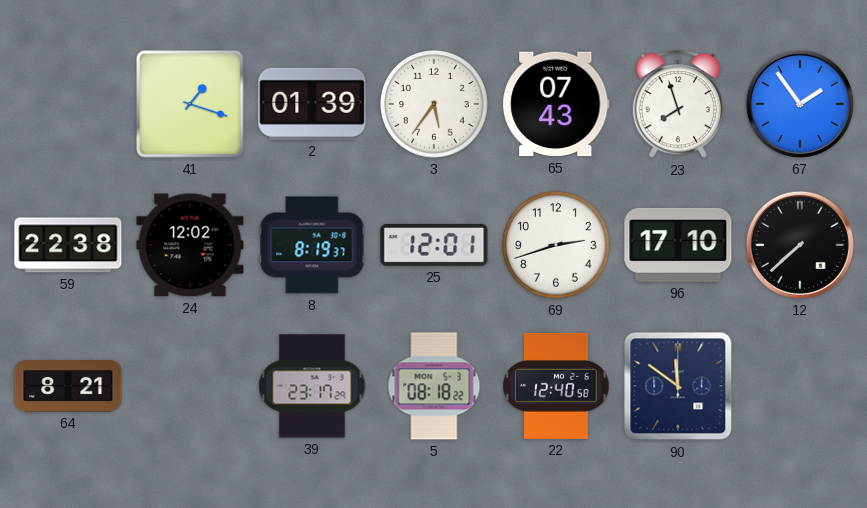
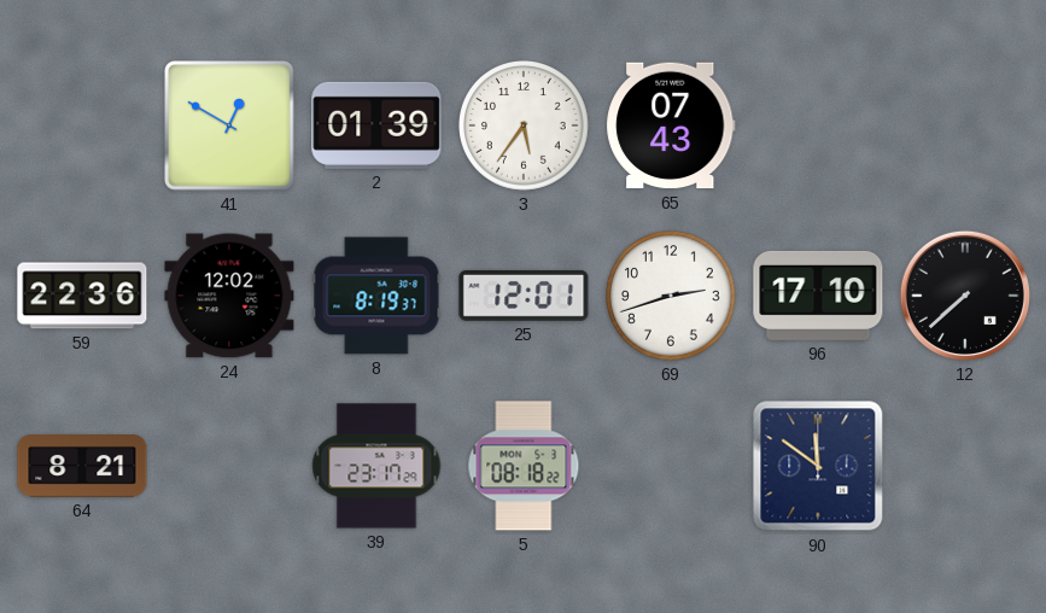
41: 1:18 -> 12:50
23: 7:57 -> none
67: 1:54 -> none
59: 22:38 -> 22:36
22: 12:40 -> none
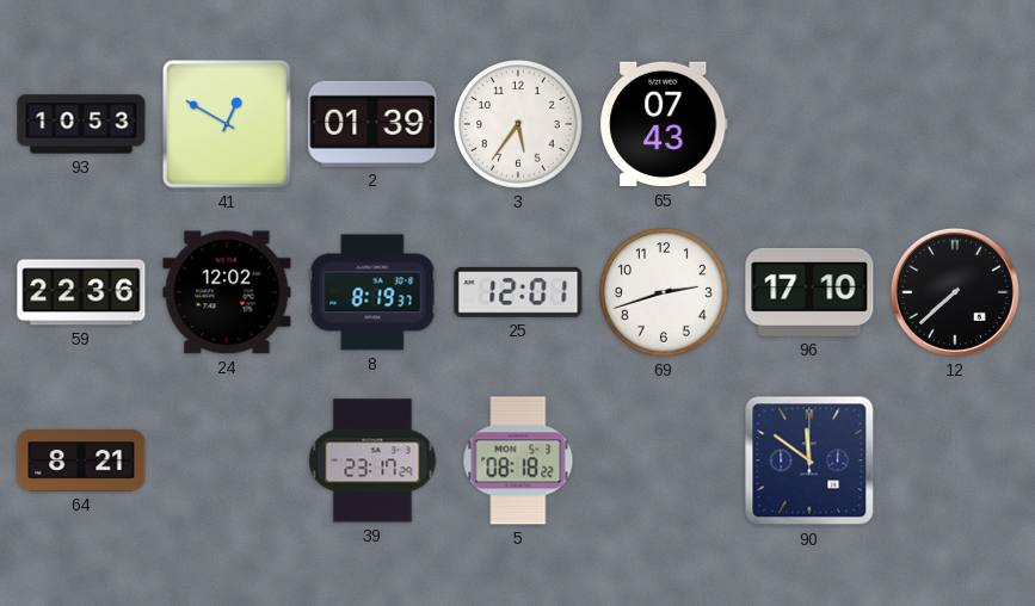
93: none -> 10:53
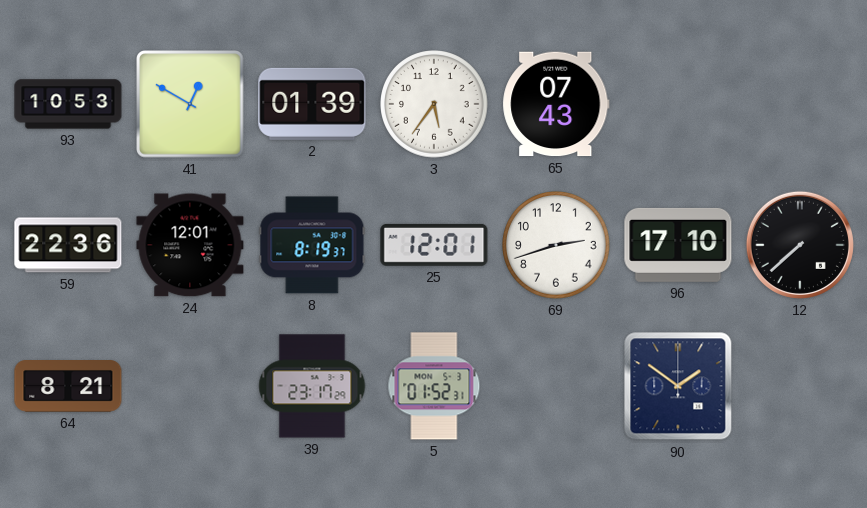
24: 12:02 -> 12:01
5: 08:18 -> 01:52
90: 11:51 -> 1:51
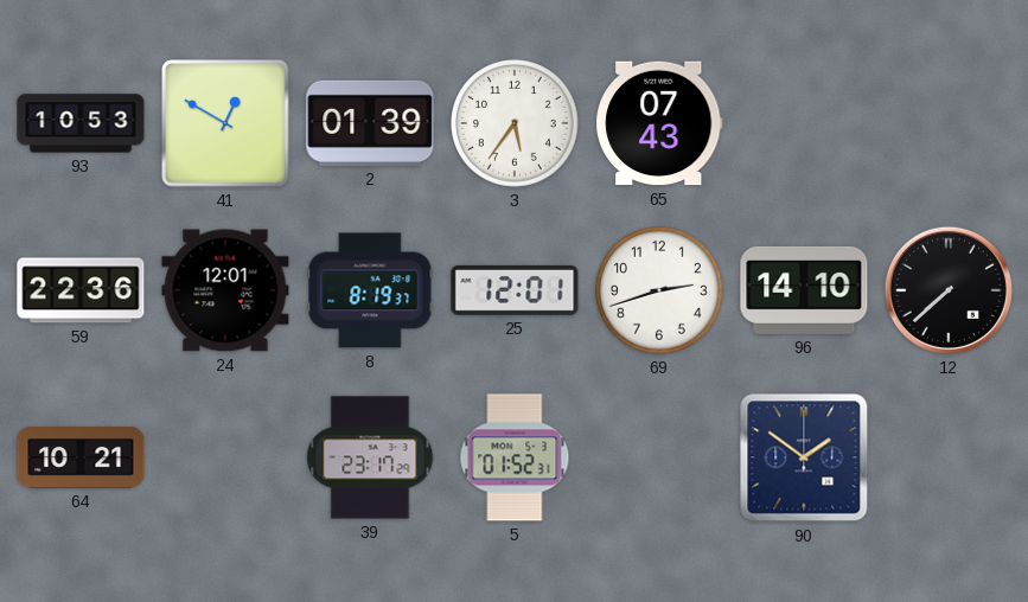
96: 17:10 -> 14:10
64: 8:21 -> 10:21
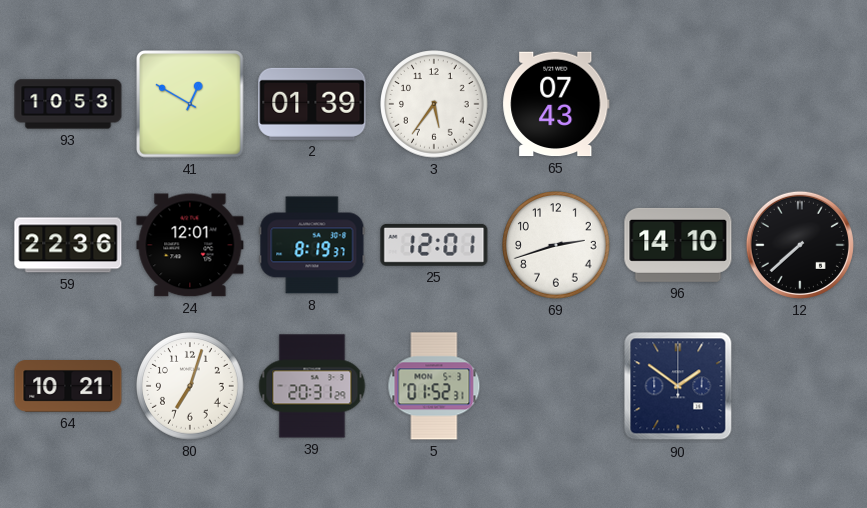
80: none -> 7:03
39: 23:17 -> 20:31
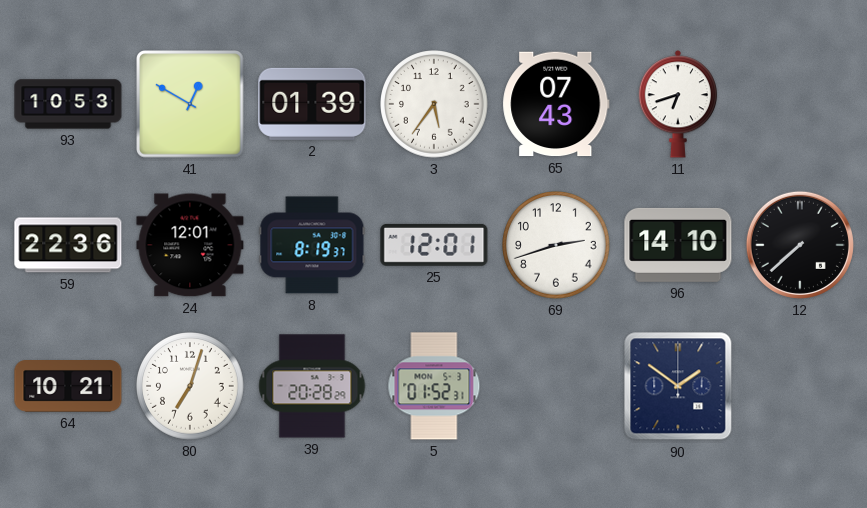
11: none -> 6:42
39: 20:31 -> 20:28
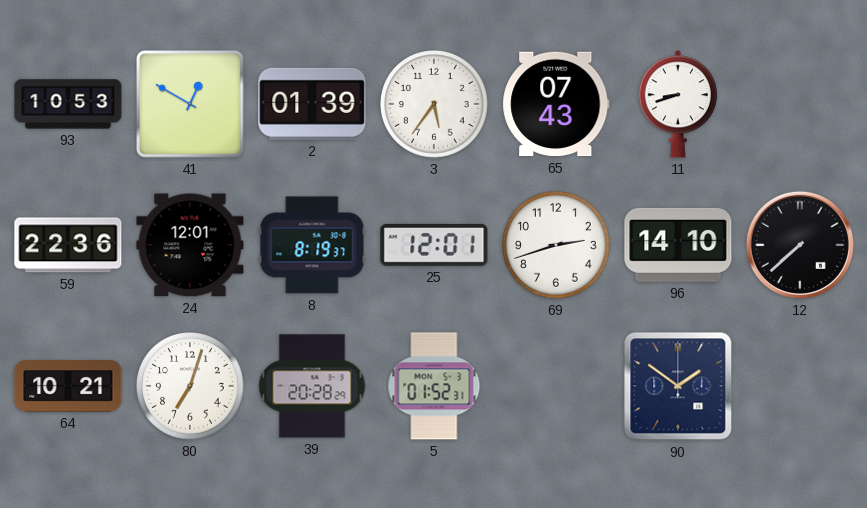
11: 6:42 -> 8:42
